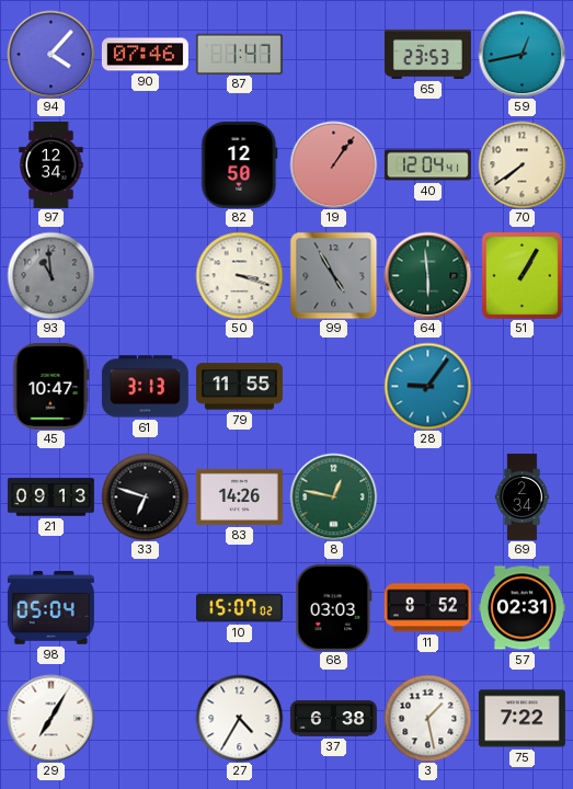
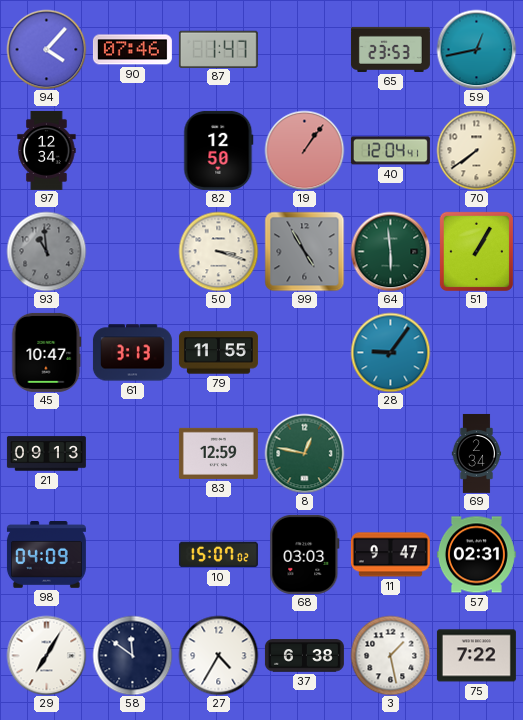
33: 6:48 -> none
83: 14:26 -> 12:59
98: 05:04 -> 04:09
11: 8:52 -> 9:47
58: none -> 11:51
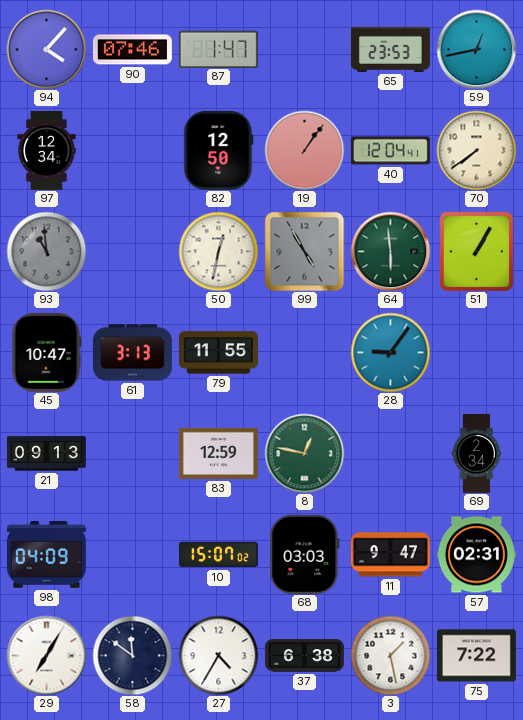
50: 3:18 -> 12:32
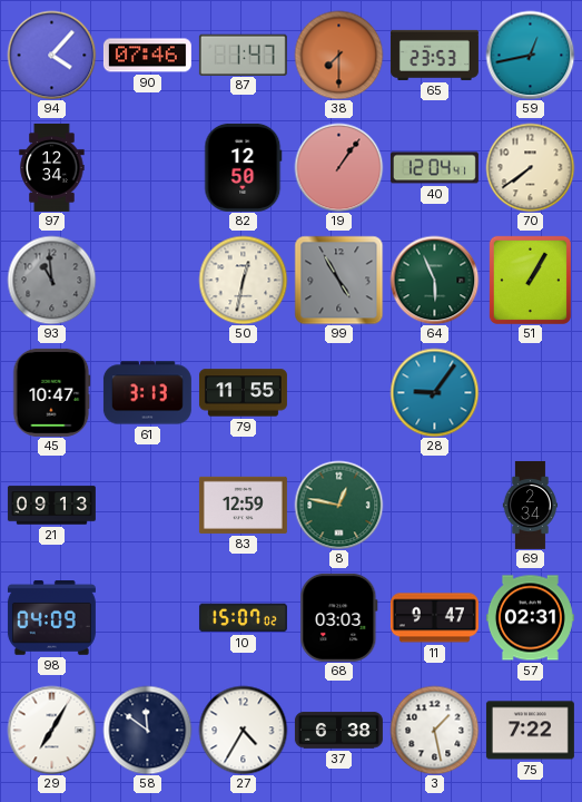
38: none -> 7:30
64: 5:59 -> 5:56
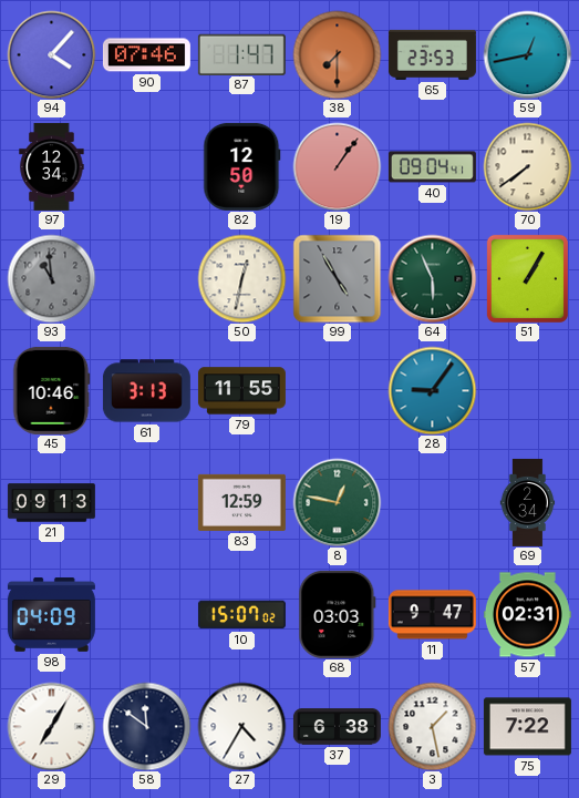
40: 12:04 -> 09:04
45: 10:47 -> 10:46
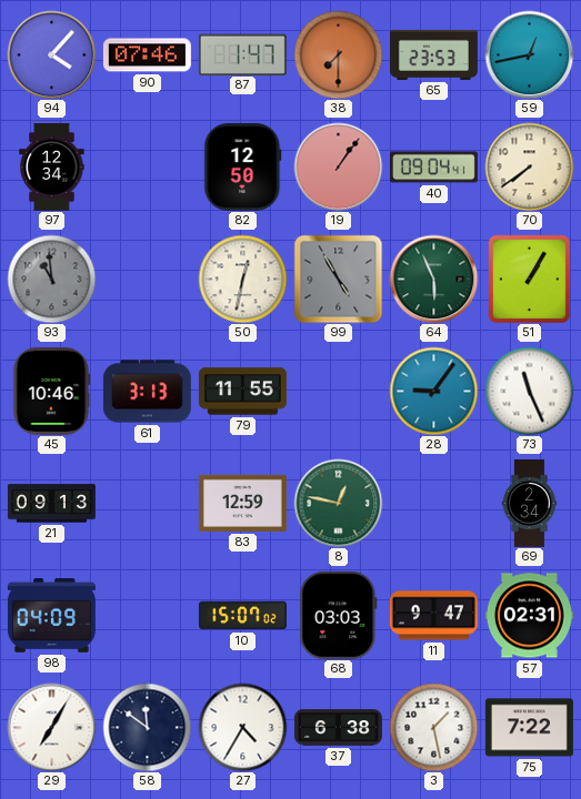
73: none -> 11:26
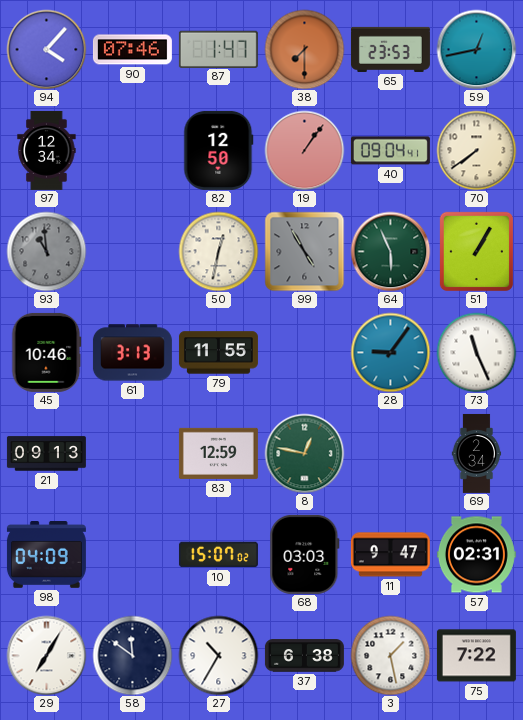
27: 4:35 -> 10:35
